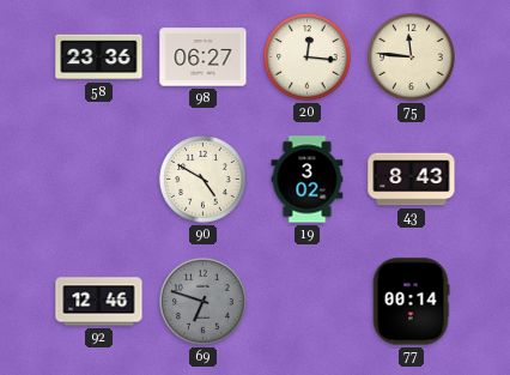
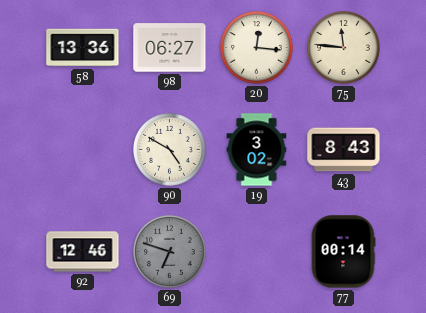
58: 23:36 -> 13:36
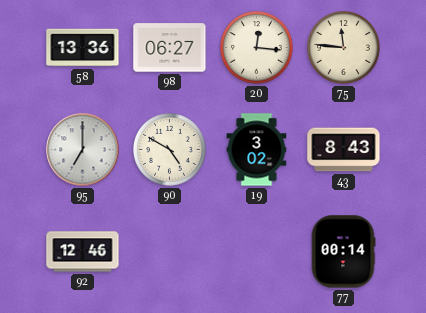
95: none -> 7:00
69: 6:48 -> none
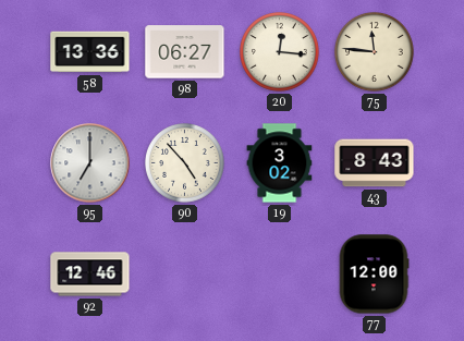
90: 4:50 -> 4:53
77: 00:14 -> 12:00
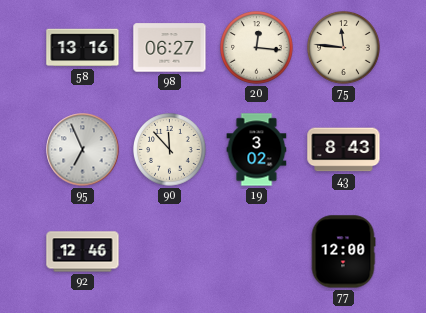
58: 13:36 -> 13:16
95: 7:00 -> 6:56
90: 4:53 -> 11:53
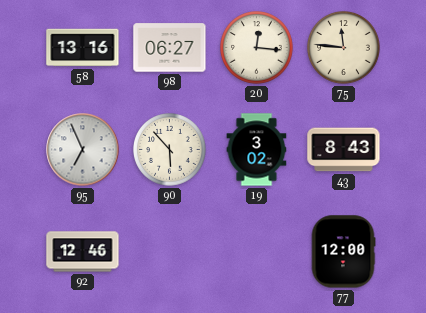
90: 11:53 -> 5:53
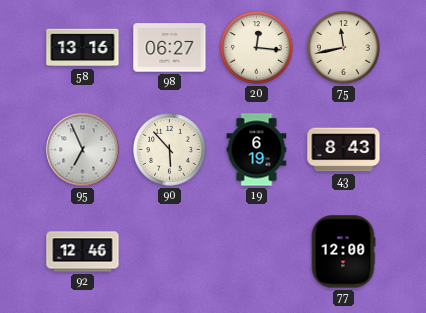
75: 11:46 -> 11:43
19: 3:02 -> 6:19
